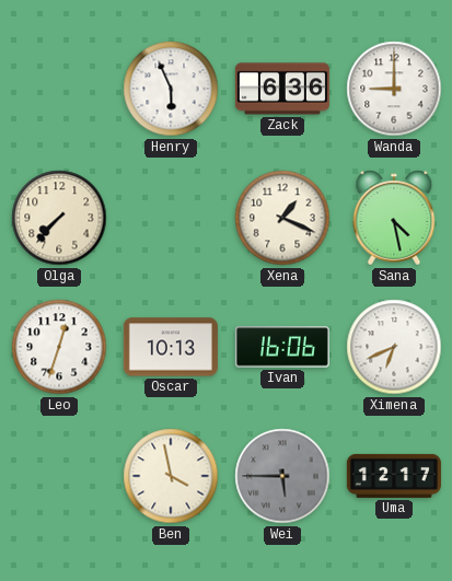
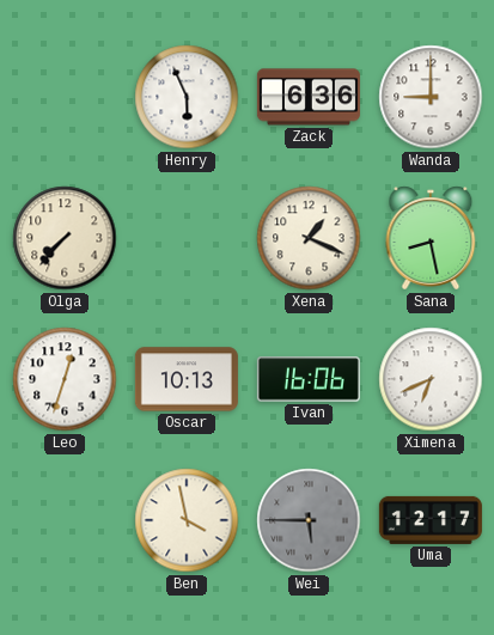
Sana: 4:28 -> 8:28
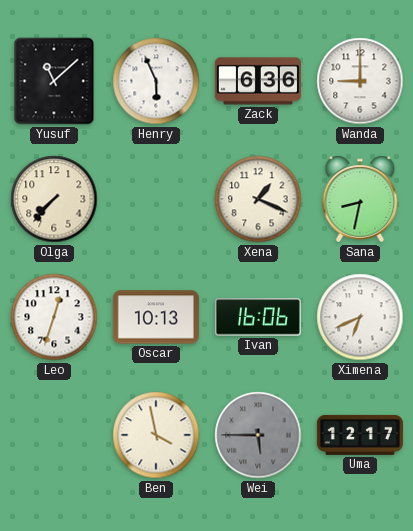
Yusuf: none -> 11:08
Sana: 8:28 -> 8:32
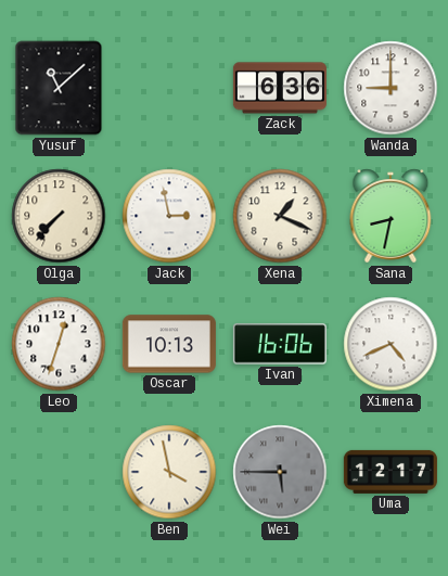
Henry: 5:56 -> none
Jack: none -> 2:58
Ximena: 6:41 -> 4:41
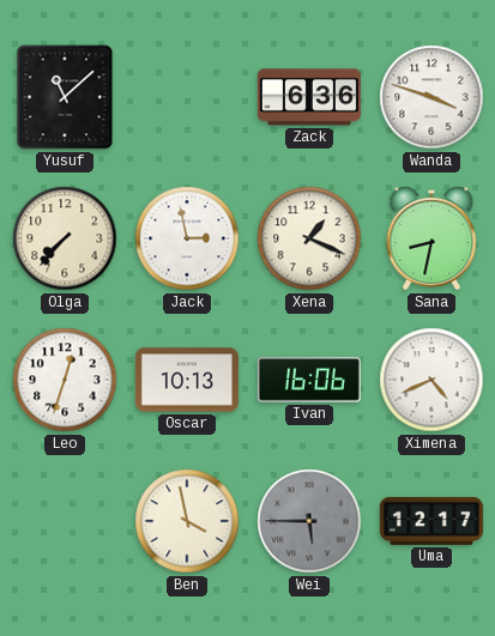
Wanda: 9:00 -> 3:48
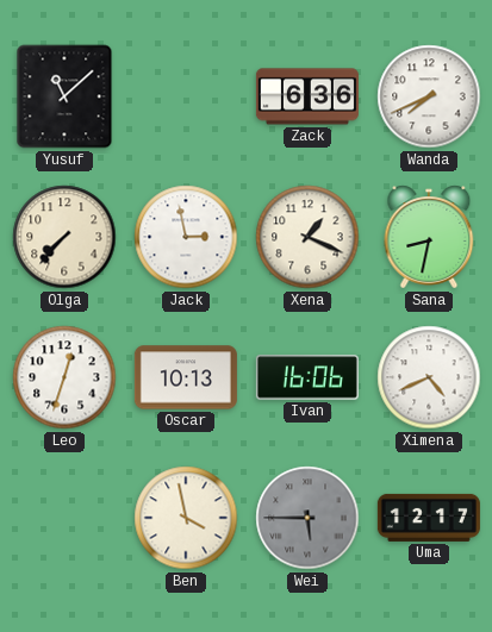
Wanda: 3:48 -> 7:41
